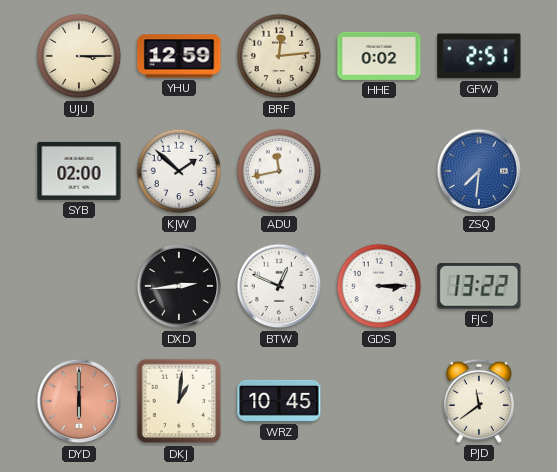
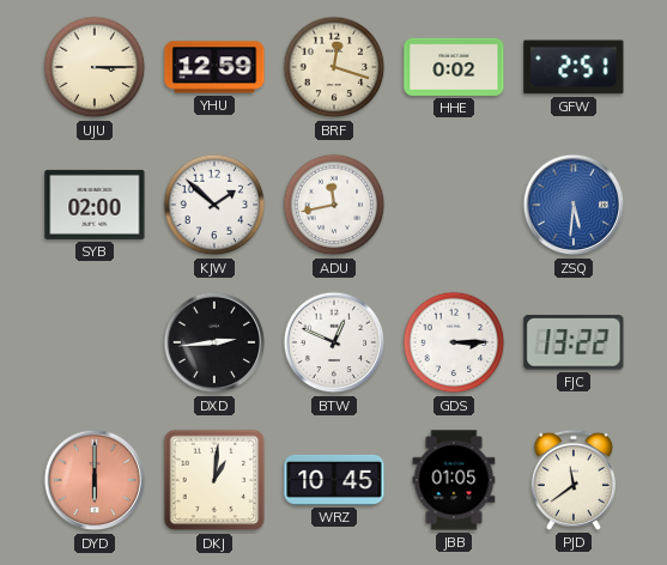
BRF: 12:14 -> 12:18
ZSQ: 7:31 -> 5:31
JBB: none -> 01:05
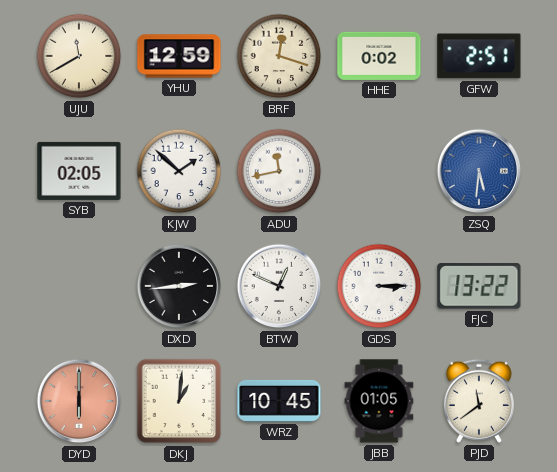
UJU: 3:15 -> 11:40
SYB: 02:00 -> 02:05
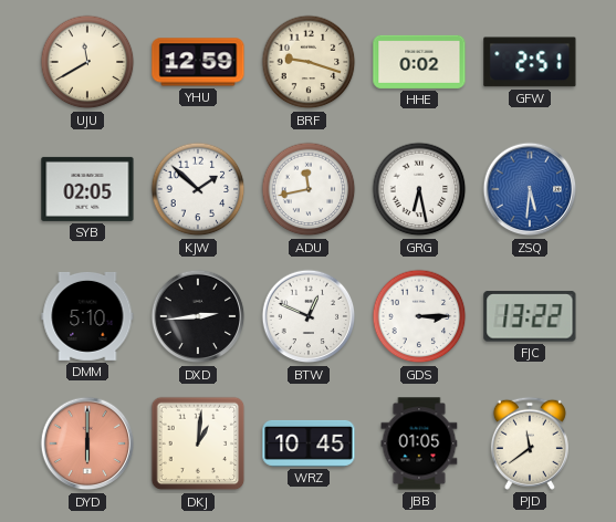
BRF: 12:18 -> 9:18
GRG: none -> 6:28
DMM: none -> 5:10
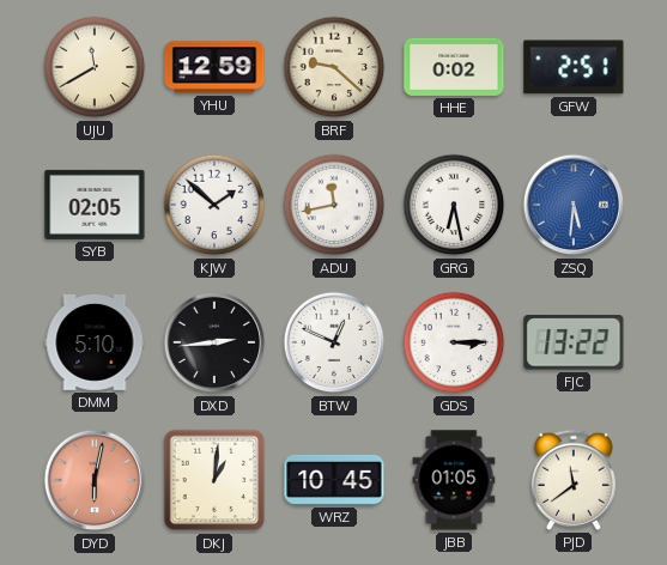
BRF: 9:18 -> 9:22
DYD: 6:00 -> 6:02
